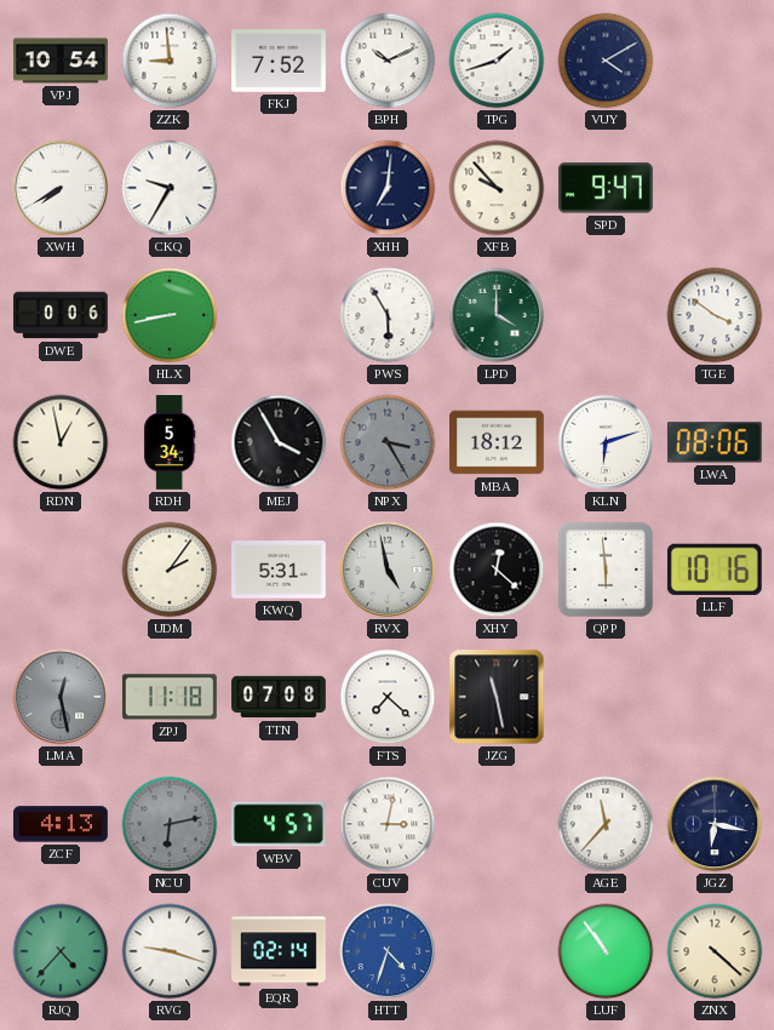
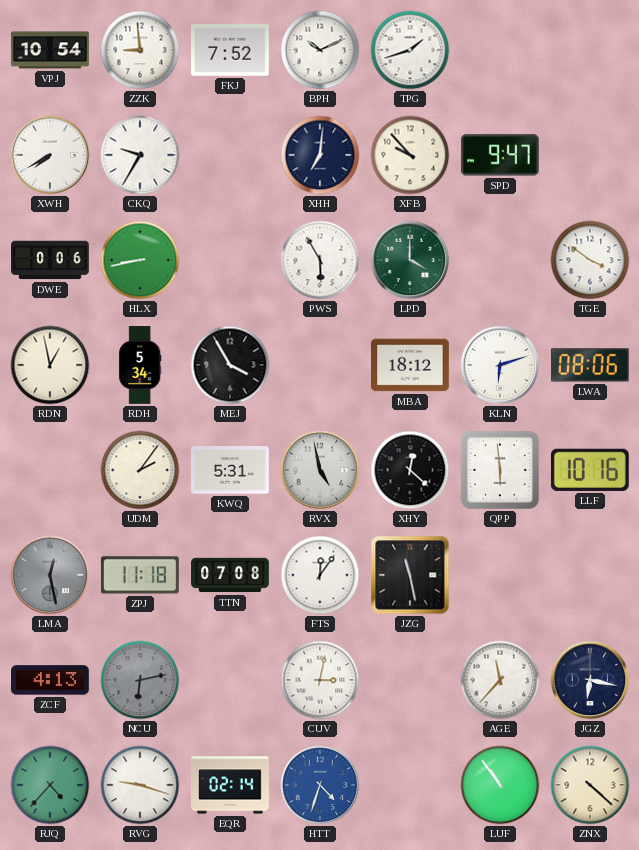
VUY: 4:10 -> none
NPX: 3:25 -> none
FTS: 7:22 -> 12:06
WBV: 4:57 -> none
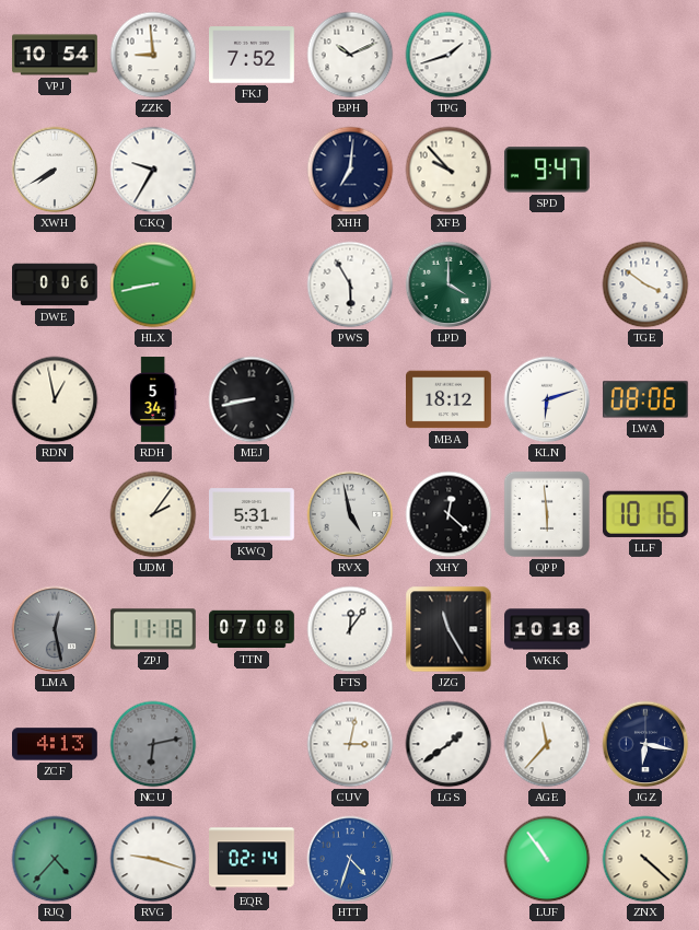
MEJ: 3:55 -> 8:43
JZG: 11:28 -> 11:25
WKK: none -> 10:18
LGS: none -> 1:39
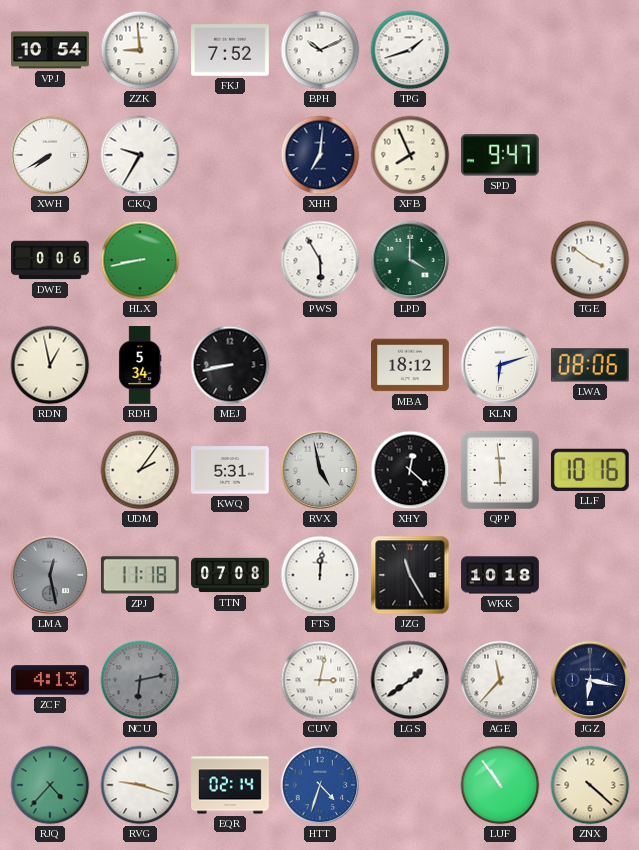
XFB: 9:53 -> 7:56
FTS: 12:06 -> 12:01
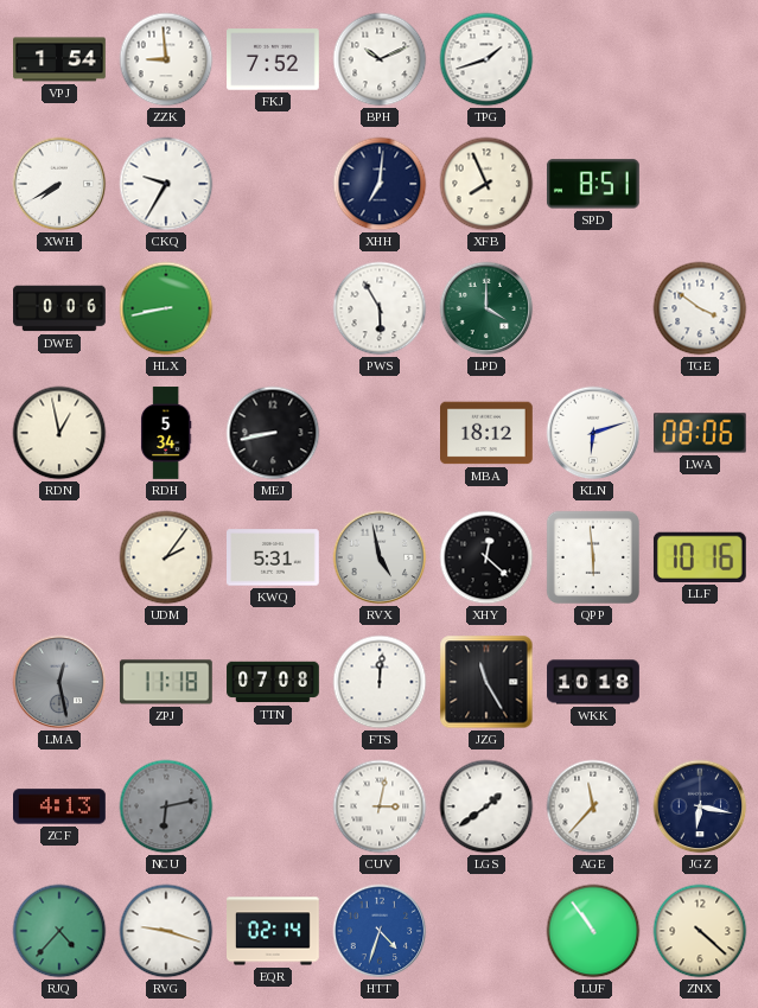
VPJ: 10:54 -> 1:54
SPD: 9:47 -> 8:51
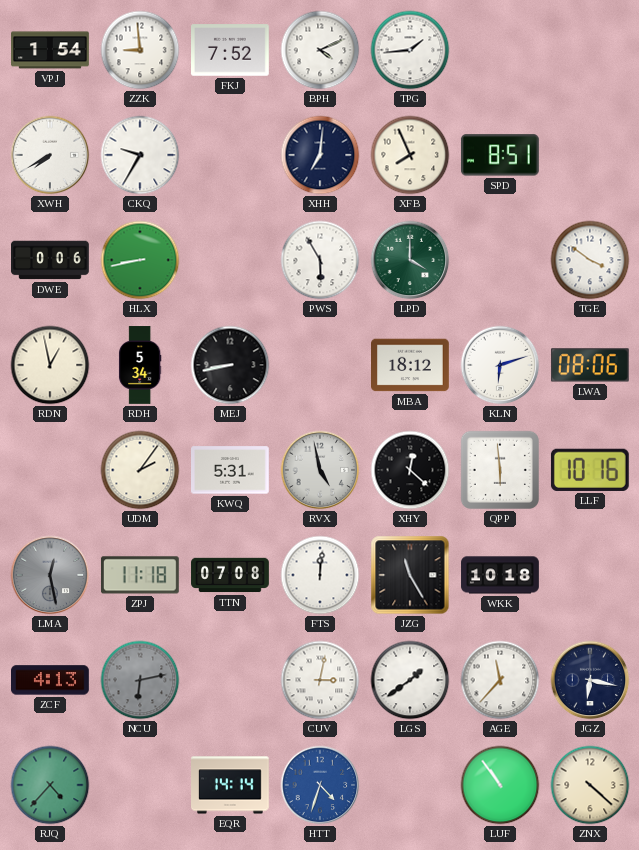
BPH: 10:11 -> 4:11
TPG: 1:42 -> 1:44
RVG: 9:18 -> none
EQR: 02:14 -> 14:14
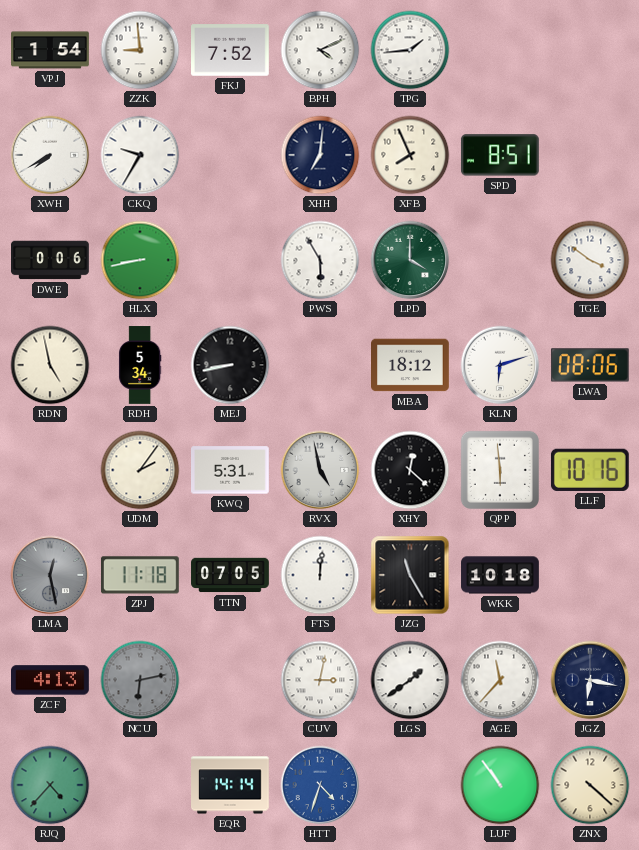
RDN: 12:58 -> 4:58
TTN: 07:08 -> 07:05
